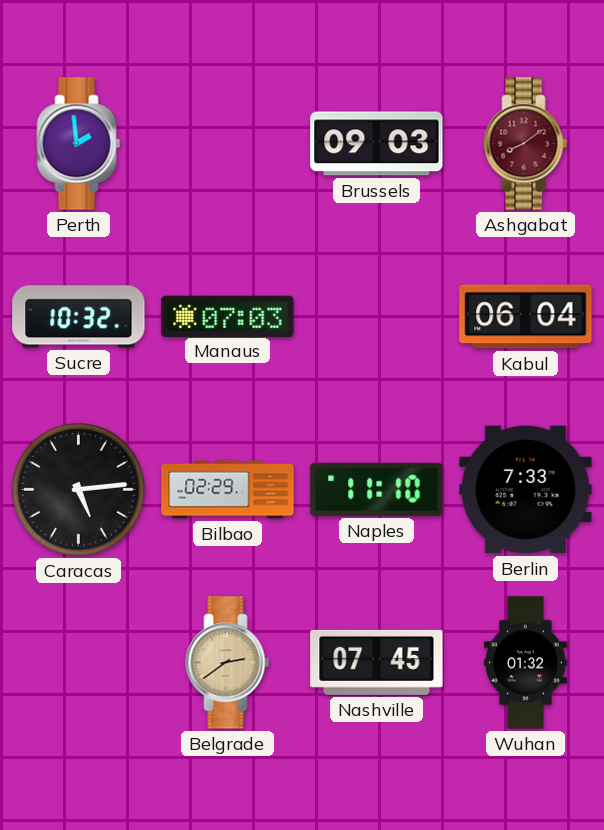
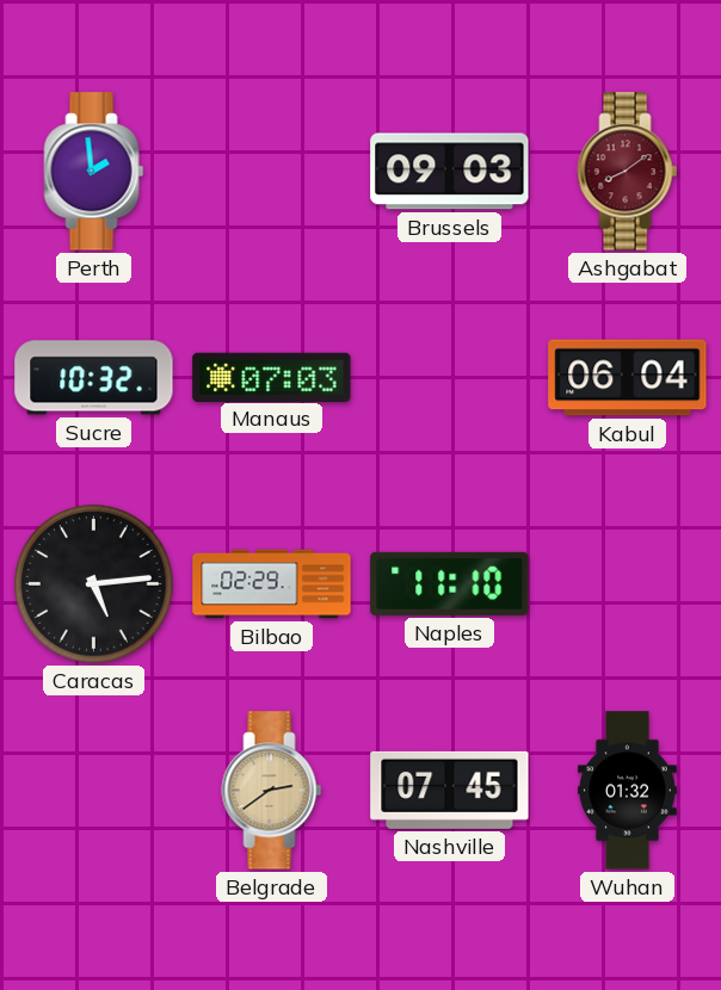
Berlin: 7:33 -> none
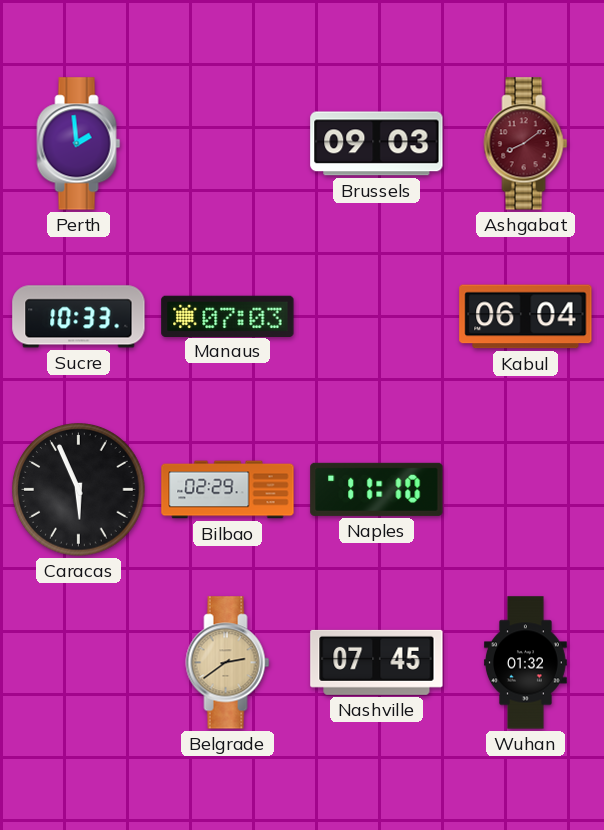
Sucre: 10:32 -> 10:33
Caracas: 5:14 -> 5:56
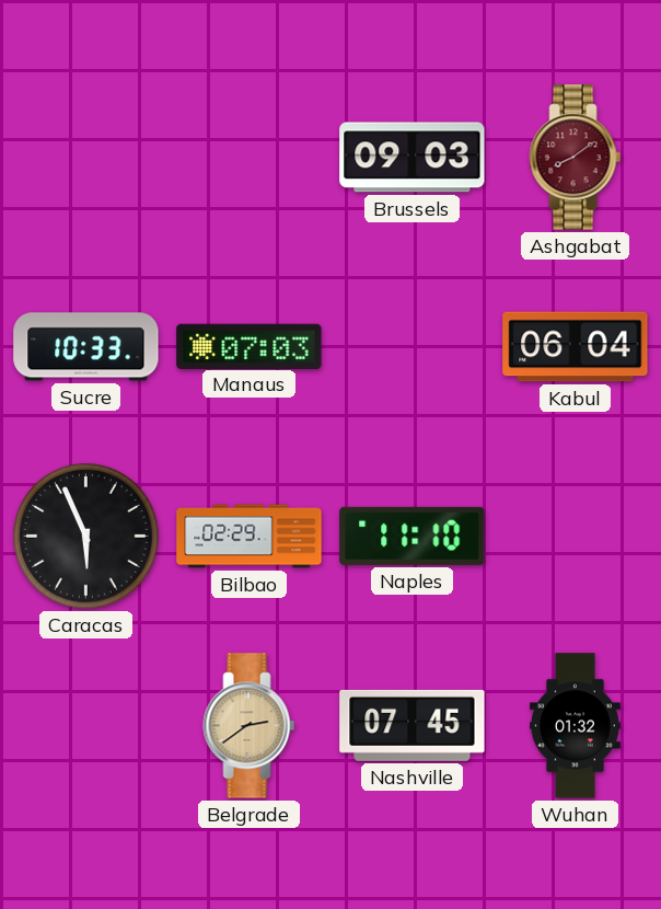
Perth: 1:59 -> none
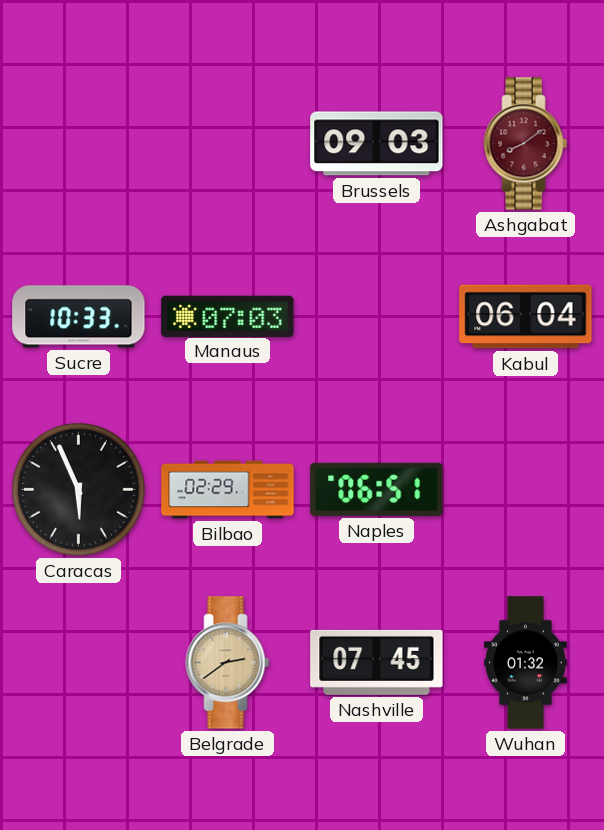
Naples: 11:10 -> 06:51
